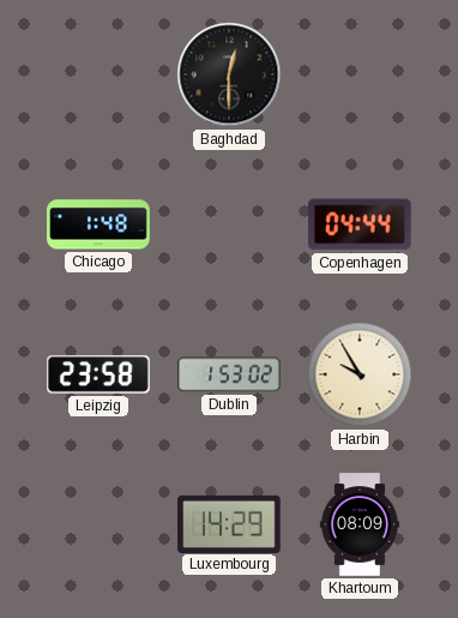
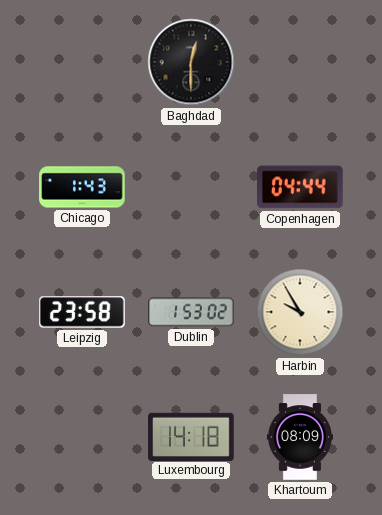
Chicago: 1:48 -> 1:43
Luxembourg: 14:29 -> 14:18
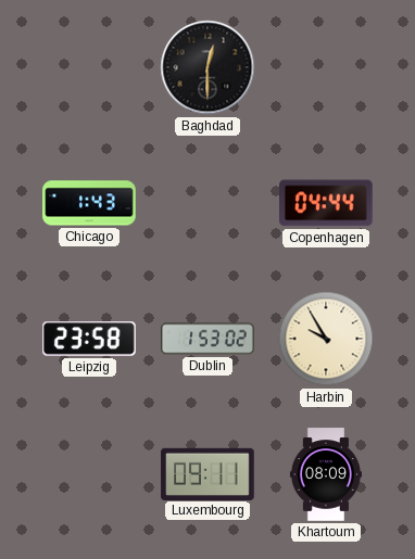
Luxembourg: 14:18 -> 09:11
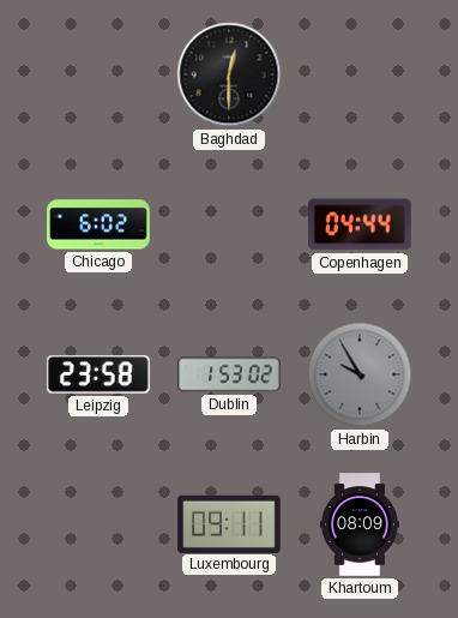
Chicago: 1:43 -> 6:02
Harbin dial: cream -> grey
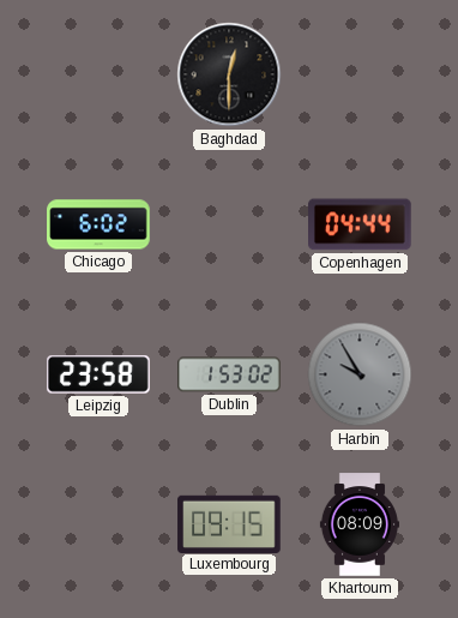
Luxembourg: 09:11 -> 09:15
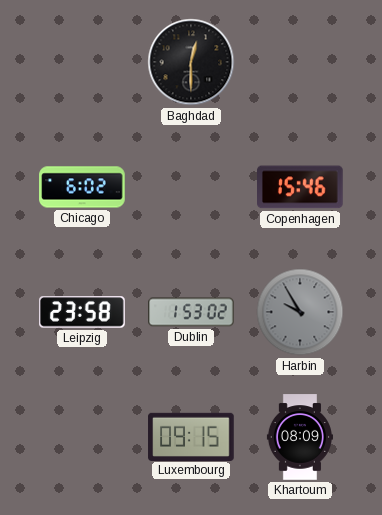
Copenhagen: 04:44 -> 15:46
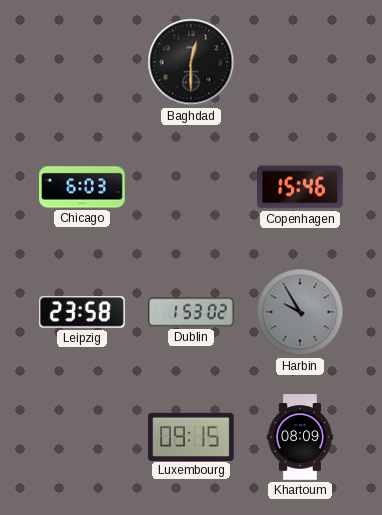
Chicago: 6:02 -> 6:03
